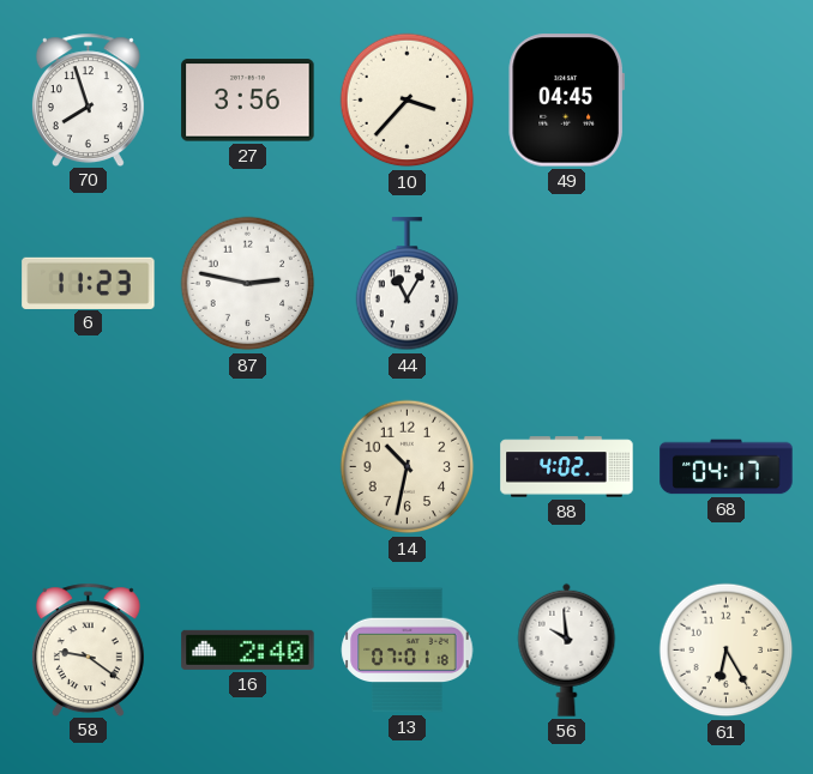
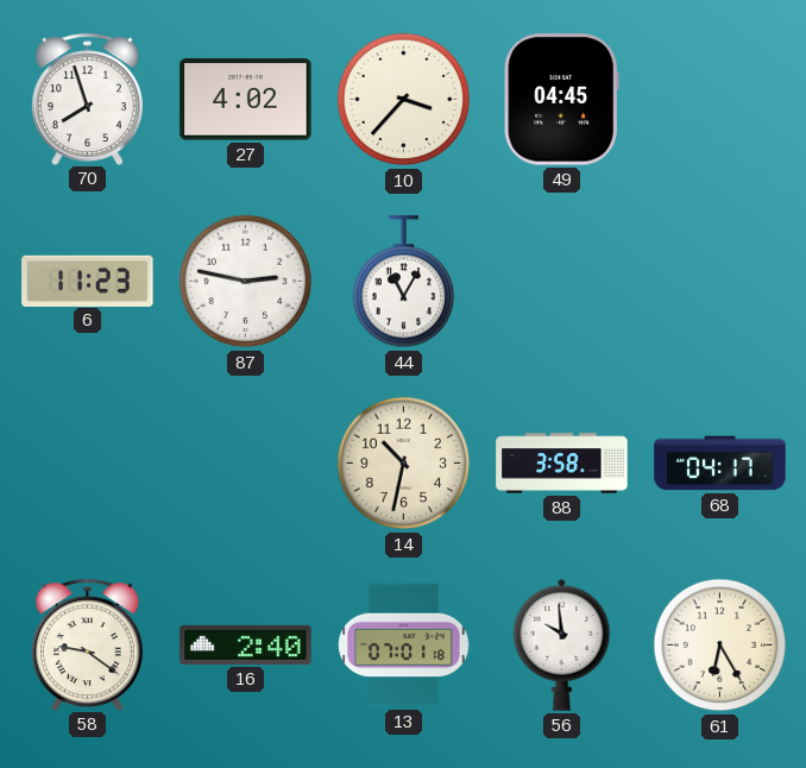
27: 3:56 -> 4:02
88: 4:02 -> 3:58
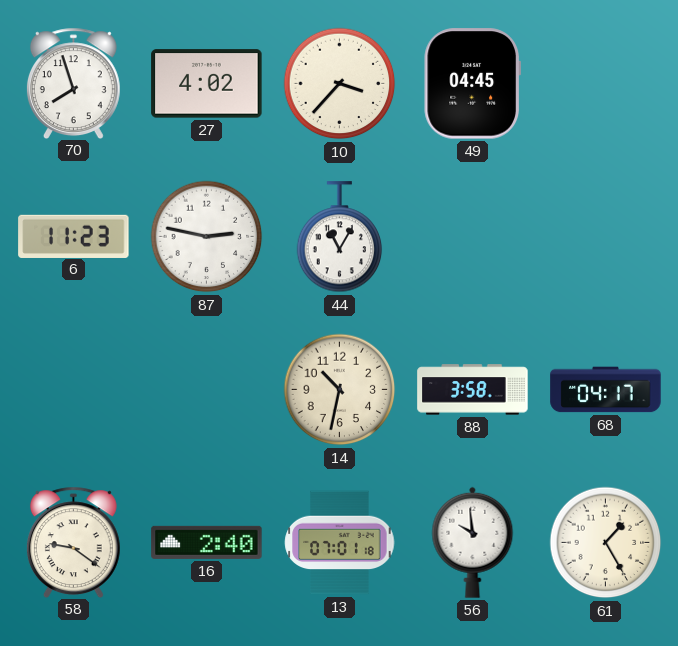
61: 6:25 -> 1:25
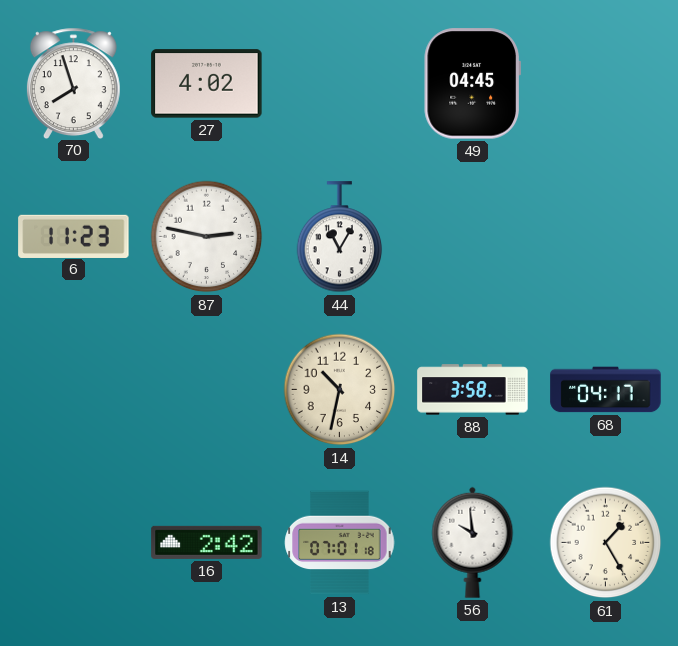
10: 3:37 -> none
58: 9:21 -> none
16: 2:40 -> 2:42
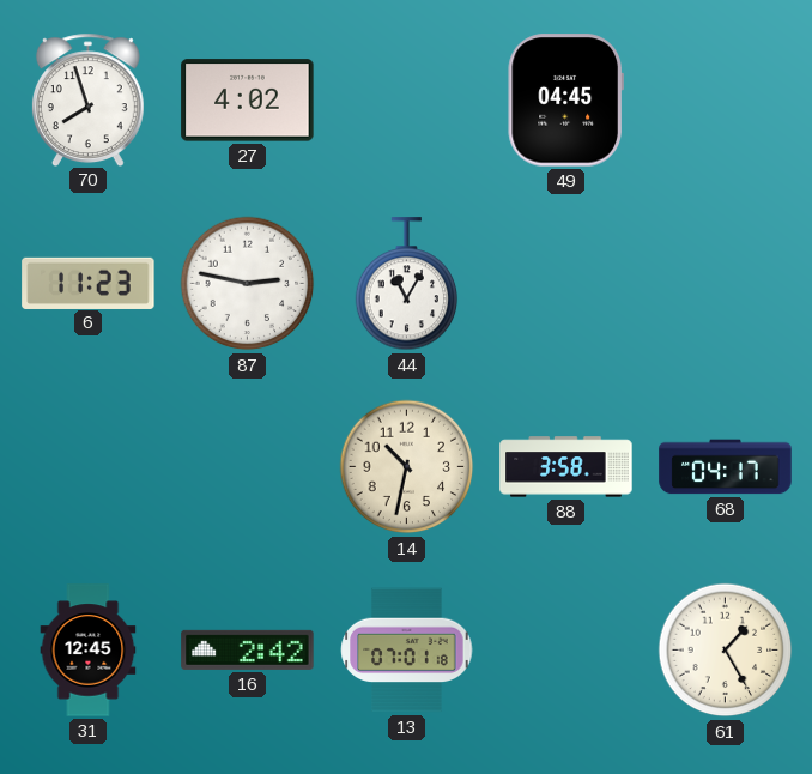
31: none -> 12:45
56: 9:59 -> none
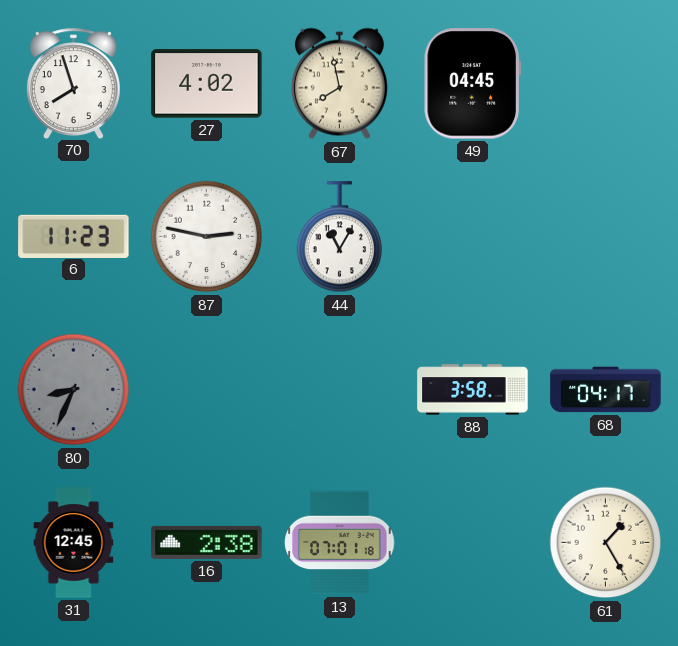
67: none -> 7:58
80: none -> 8:34
14: 10:32 -> none
16: 2:42 -> 2:38
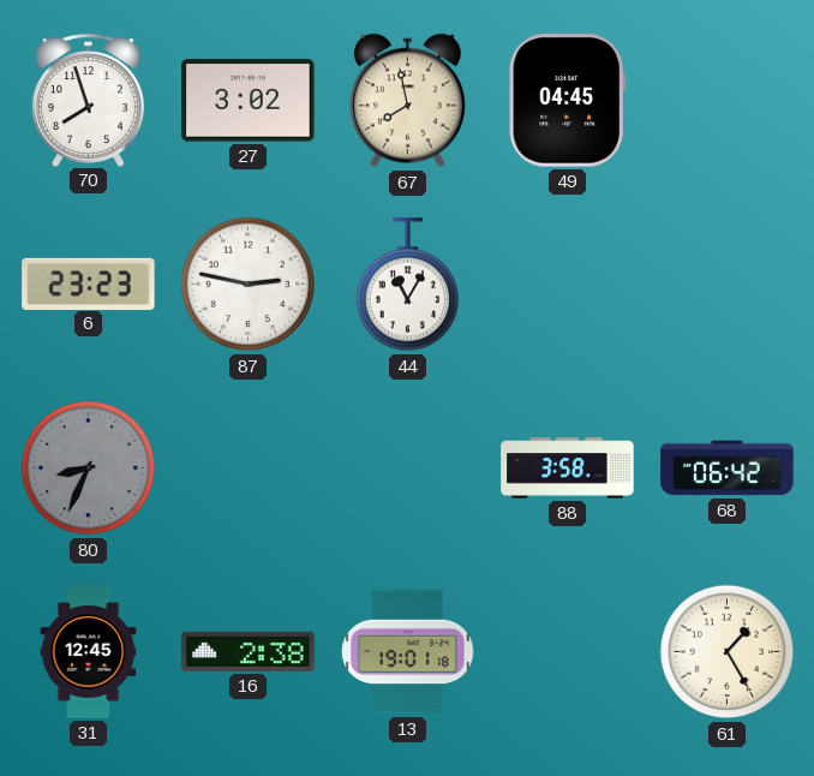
27: 4:02 -> 3:02
6: 11:23 -> 23:23
68: 04:17 -> 06:42
13: 07:01 -> 19:01
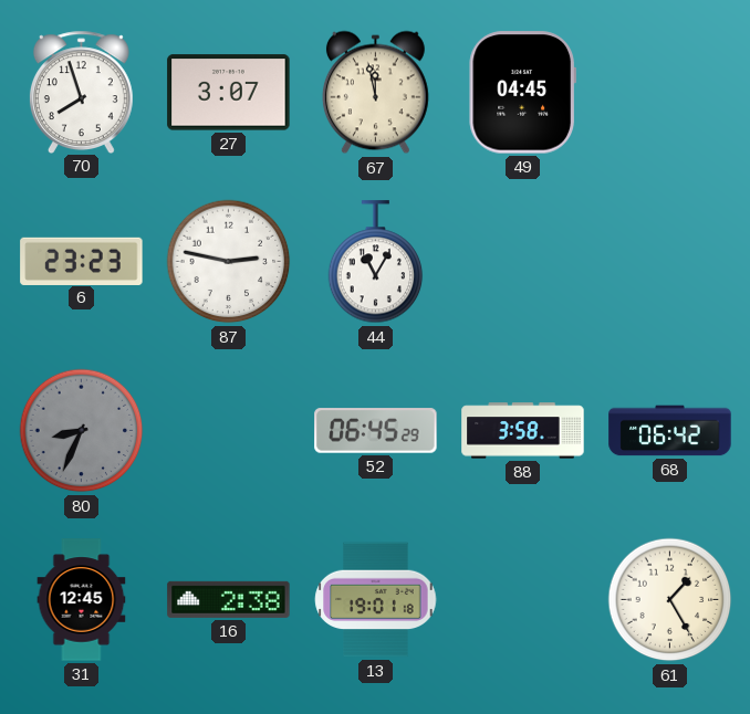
27: 3:02 -> 3:07
67: 7:58 -> 11:58
52: none -> 06:45
